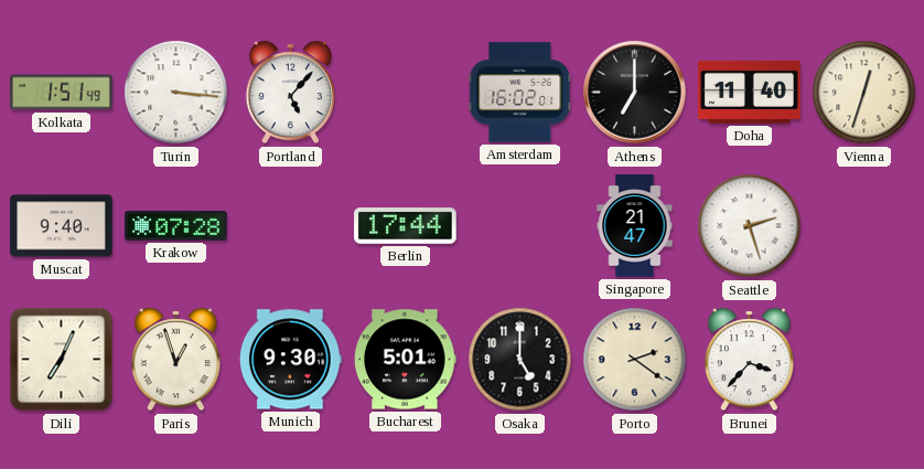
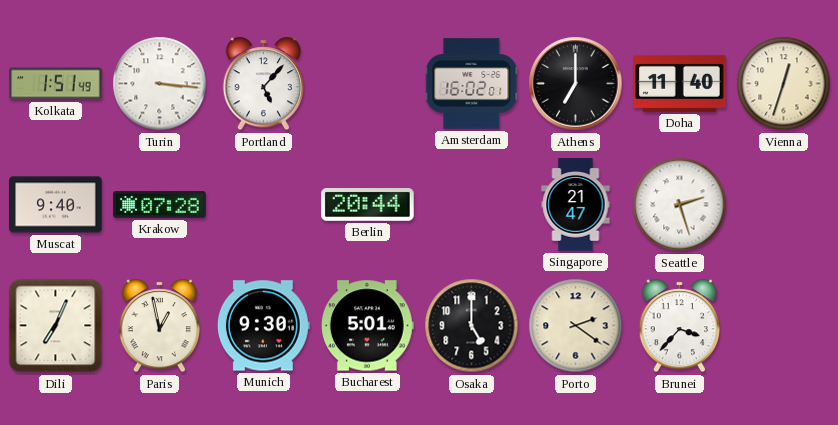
Berlin: 17:44 -> 20:44
Paris: 12:57 -> 12:58
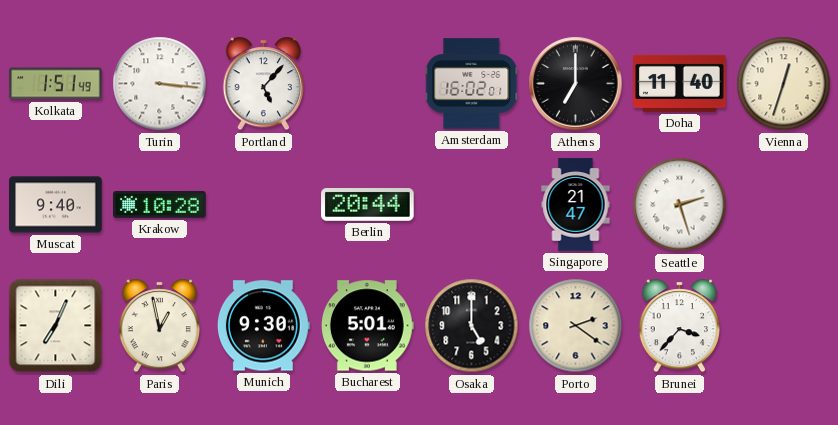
Krakow: 07:28 -> 10:28
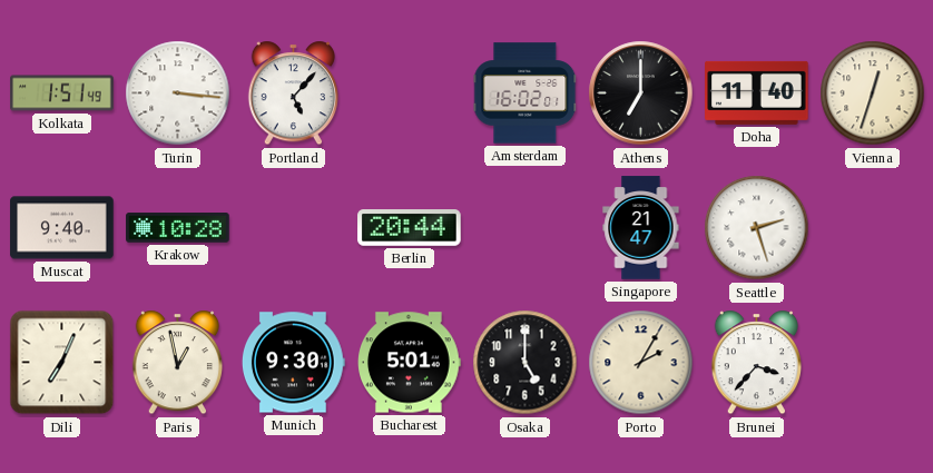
Porto: 2:21 -> 2:05
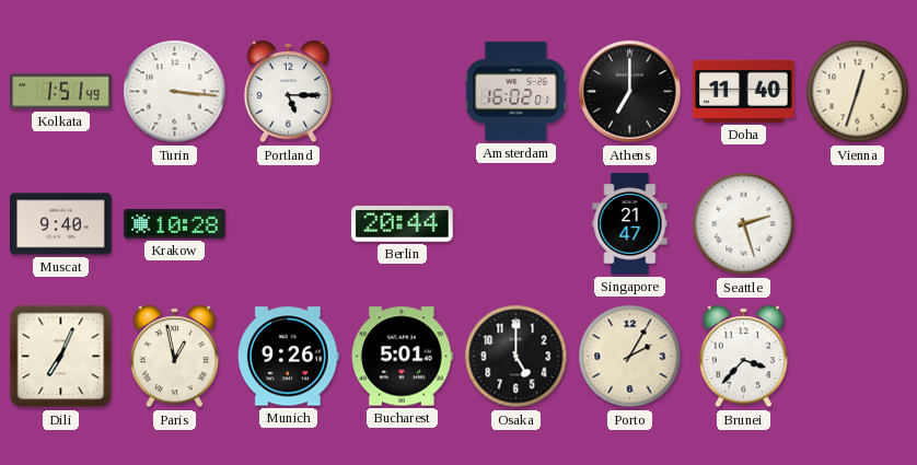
Portland: 5:07 -> 5:15
Munich: 9:30 -> 9:26
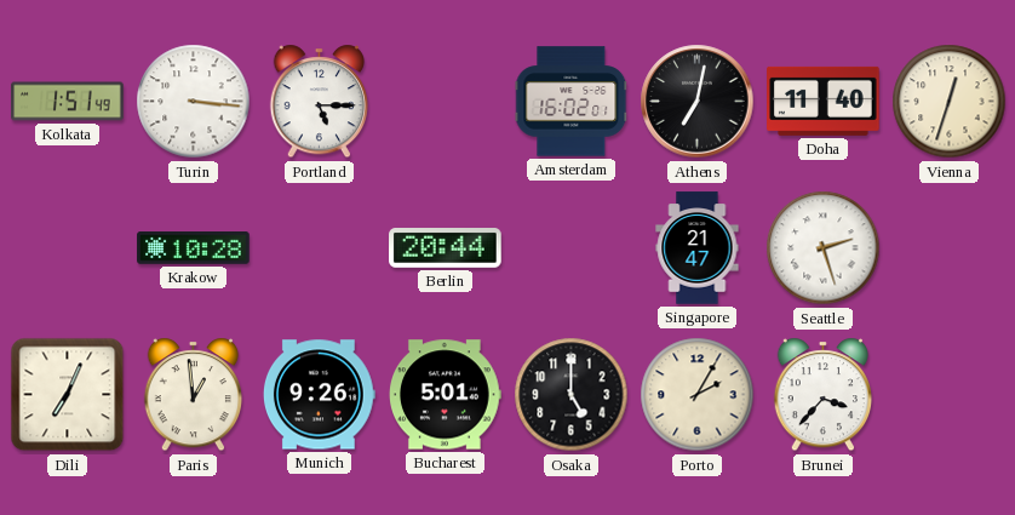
Athens: 7:00 -> 7:02
Muscat: 9:40 -> none
Paris: 12:58 -> 12:59
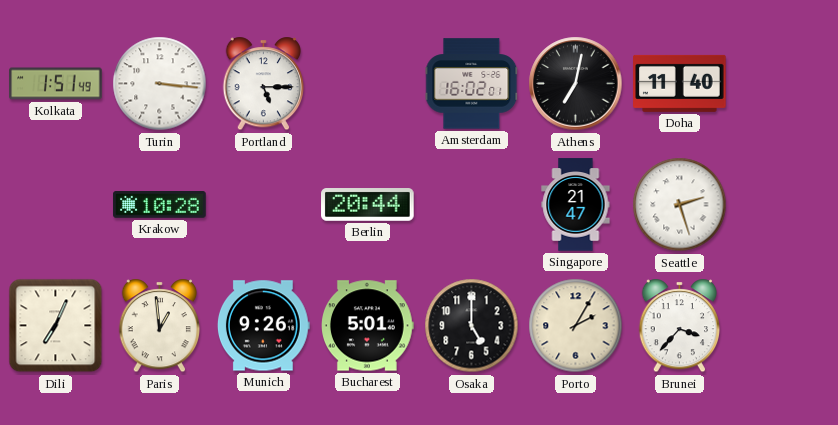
Vienna: 12:33 -> none
